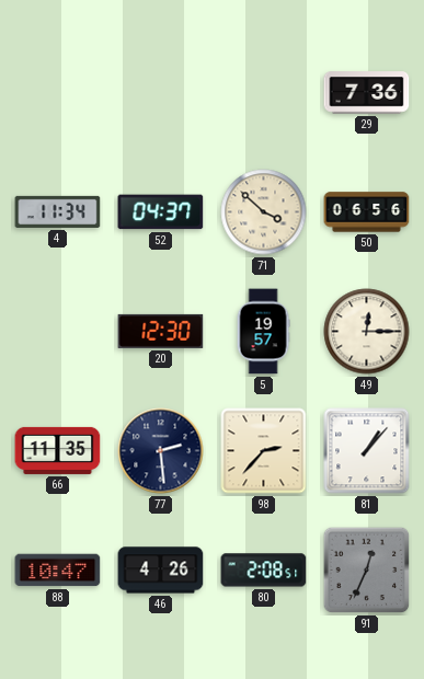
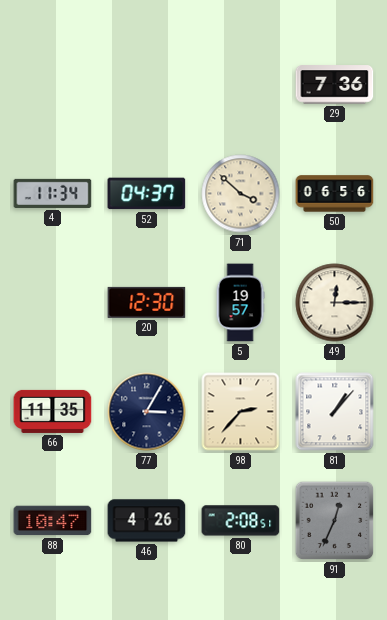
77: 2:29 -> 3:05
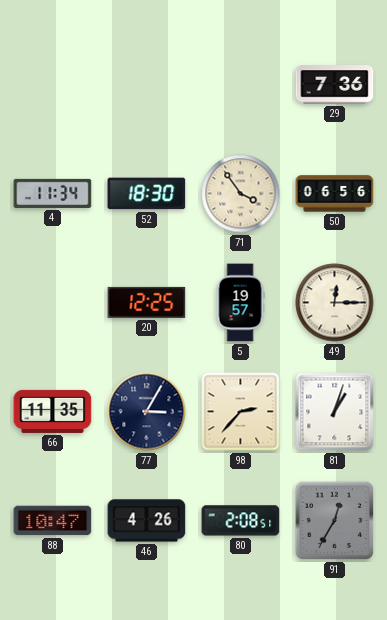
52: 04:37 -> 18:30
71: 3:52 -> 3:54
20: 12:30 -> 12:25
81: 1:07 -> 1:03
91: 12:34 -> 12:35
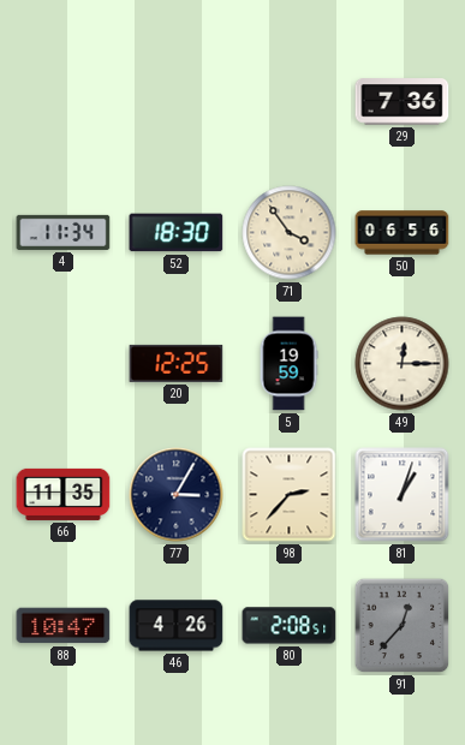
5: 19:57 -> 19:59
91: 12:35 -> 12:37
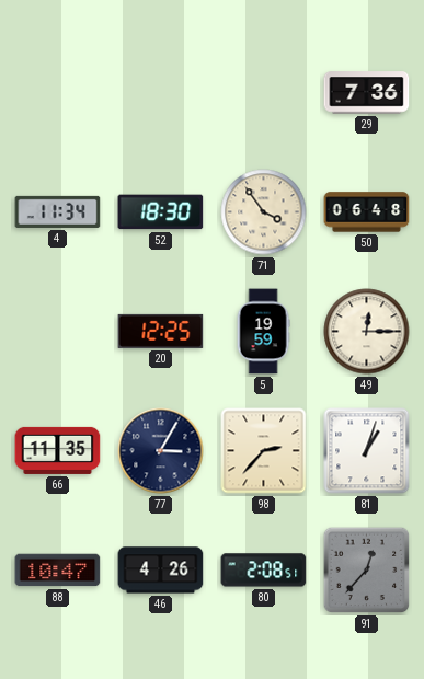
50: 06:56 -> 06:48
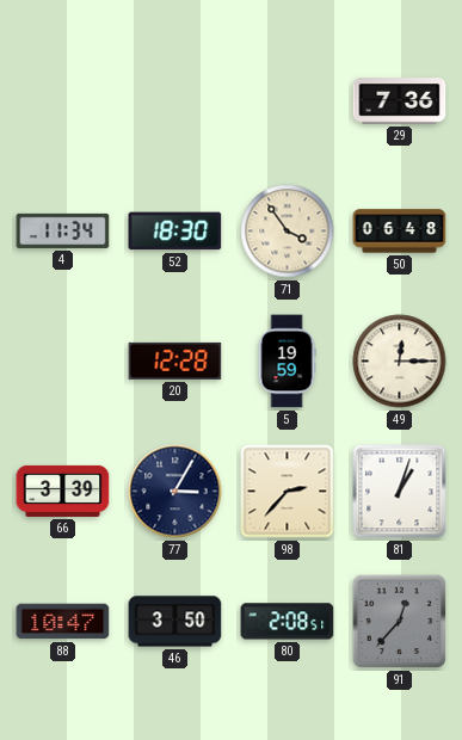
20: 12:25 -> 12:28
66: 11:35 -> 3:39
46: 4:26 -> 3:50
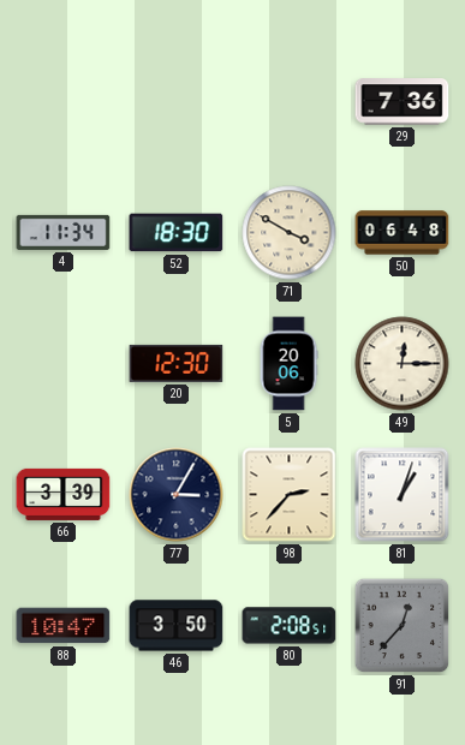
71: 3:54 -> 3:50
20: 12:28 -> 12:30
5: 19:59 -> 20:06
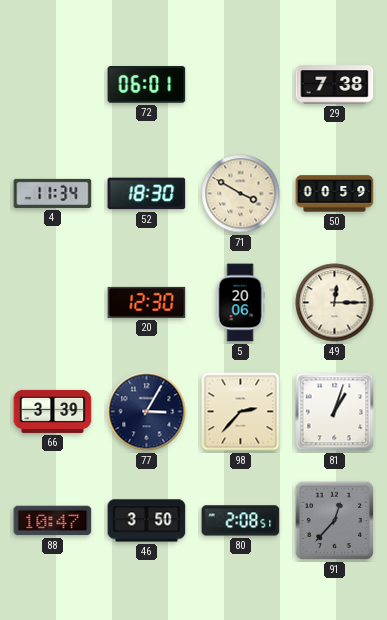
72: none -> 06:01
29: 7:36 -> 7:38
50: 06:48 -> 00:59
